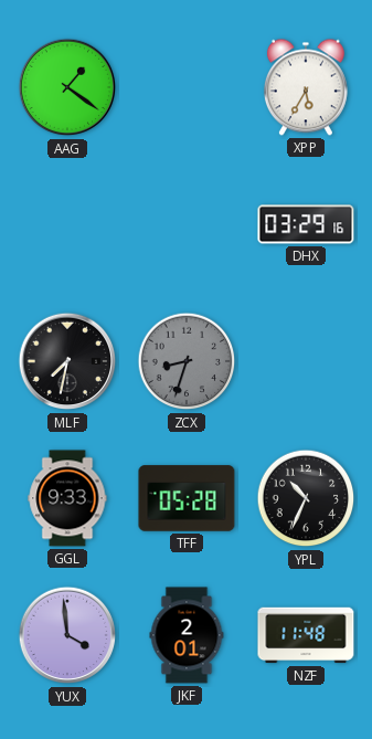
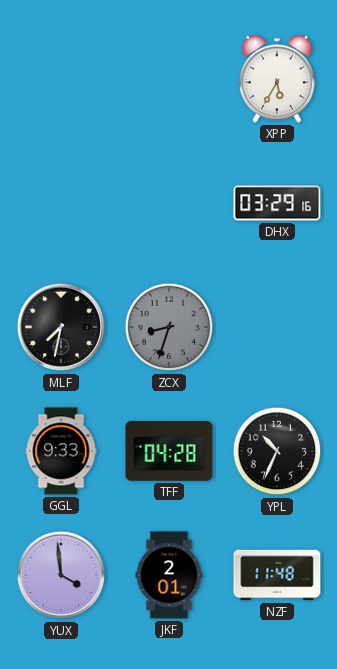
AAG: 1:21 -> none
TFF: 05:28 -> 04:28
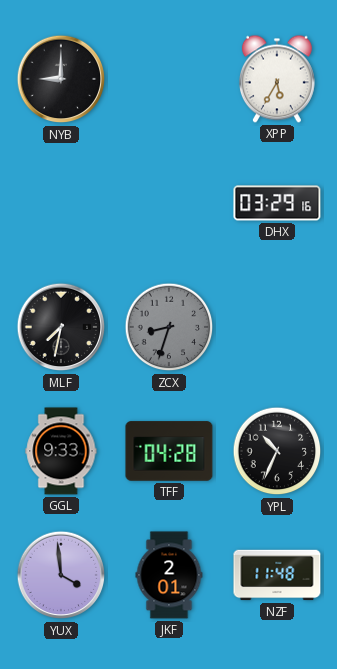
NYB: none -> 9:00
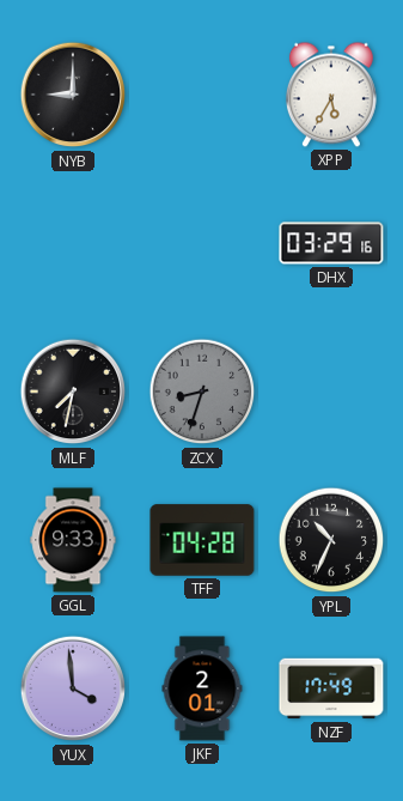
NZF: 11:48 -> 17:49
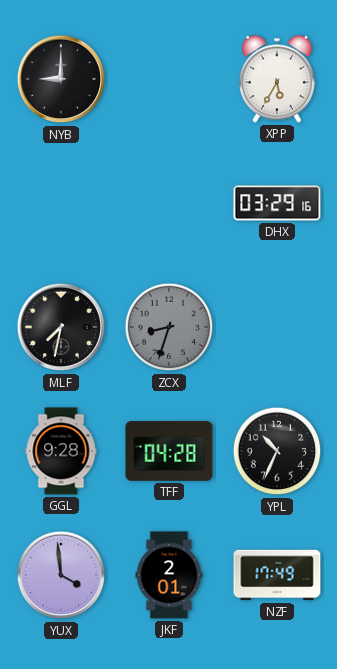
GGL: 9:33 -> 9:28
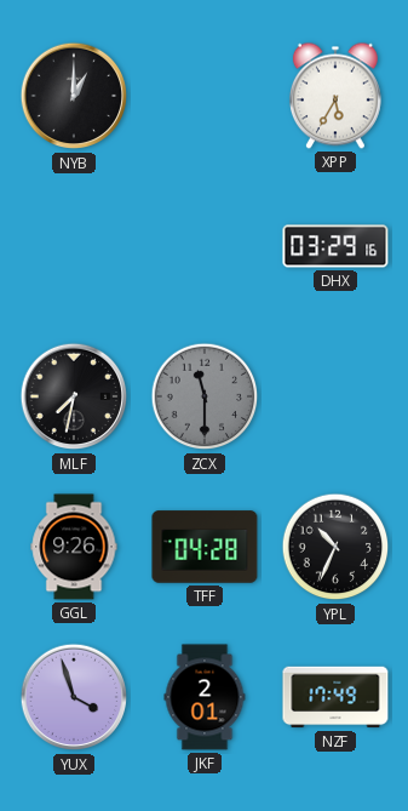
NYB: 9:00 -> 1:00
ZCX: 8:33 -> 11:30
GGL: 9:28 -> 9:26
YUX: 3:59 -> 3:57
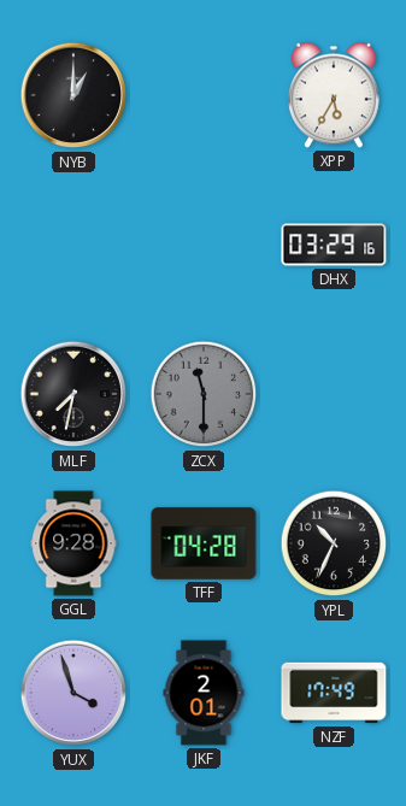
GGL: 9:26 -> 9:28
